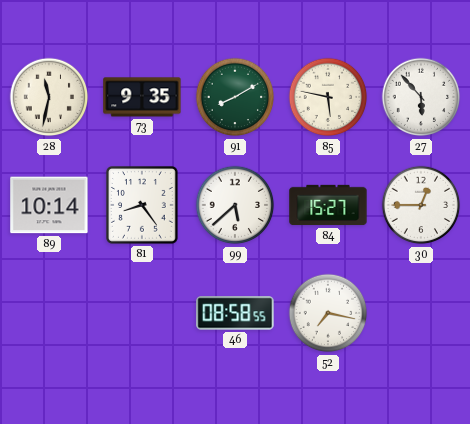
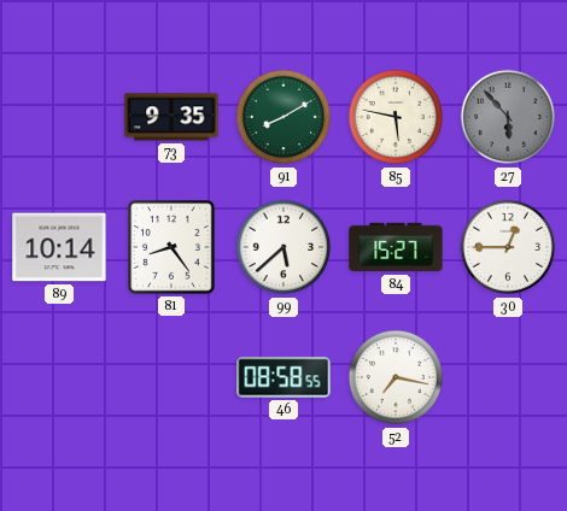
28: 11:32 -> none
27 dial: white -> grey
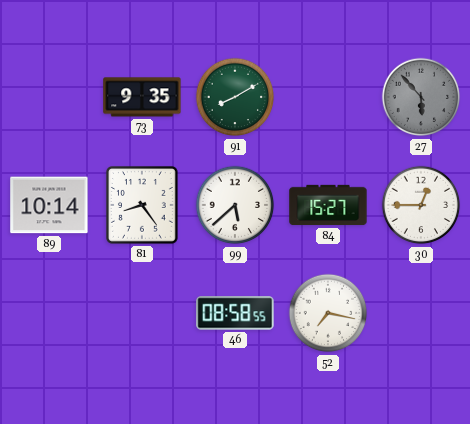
85: 5:47 -> none
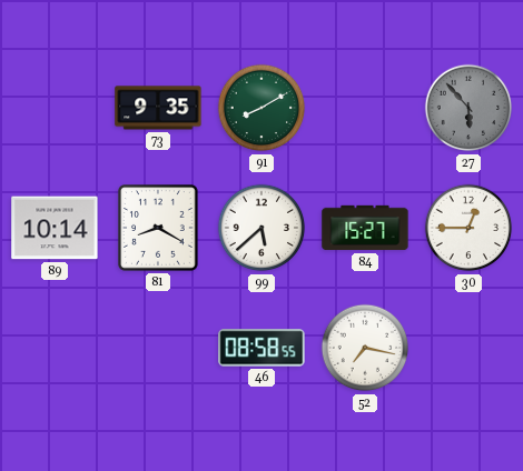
81: 8:24 -> 8:20
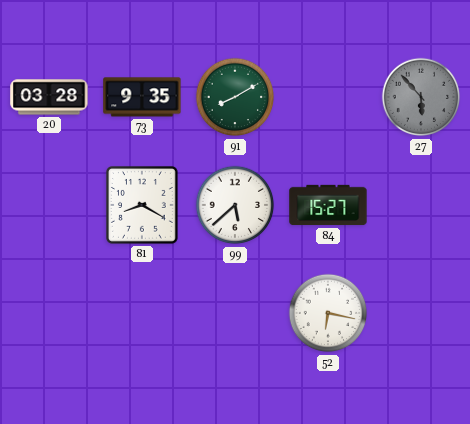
20: none -> 03:28
89: 10:14 -> none
30: 12:45 -> none
46: 08:58 -> none
52: 7:17 -> 6:17
